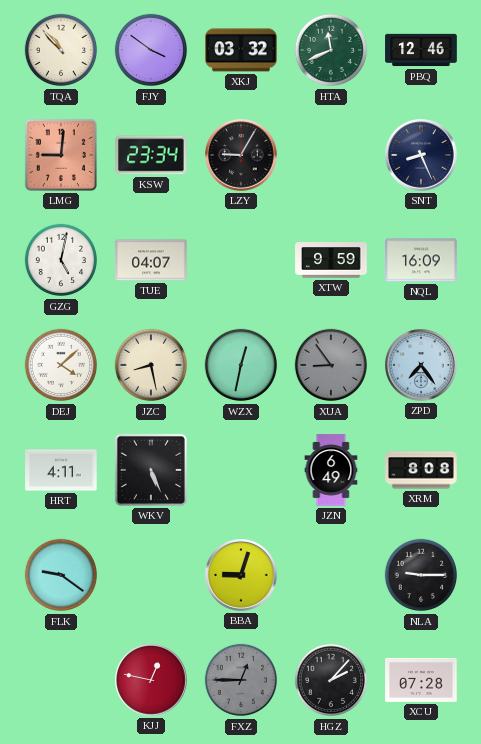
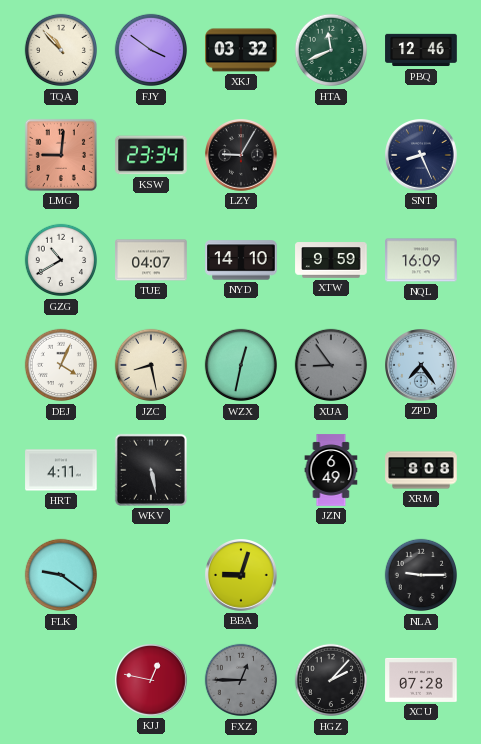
GZG: 5:02 -> 10:40
NYD: none -> 14:10
DEJ: 4:08 -> 4:04
WKV: 5:26 -> 5:28
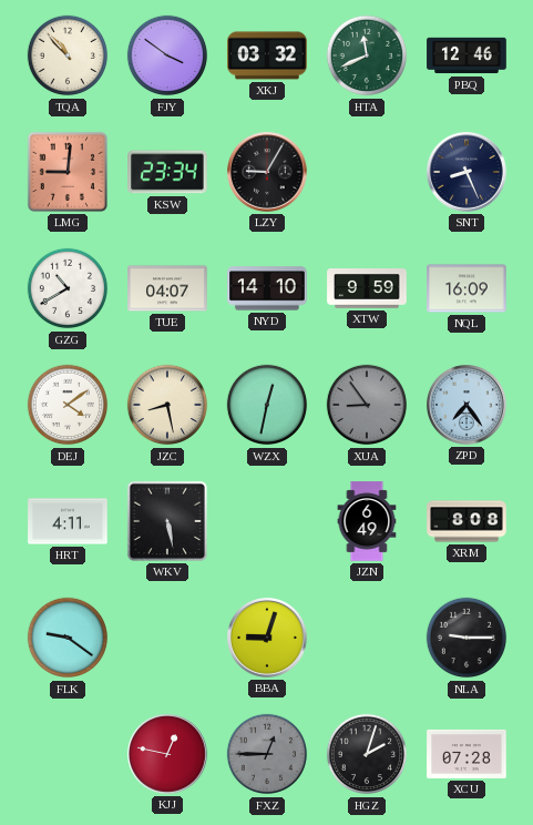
DEJ: 4:04 -> 4:09
HGZ: 2:07 -> 2:03
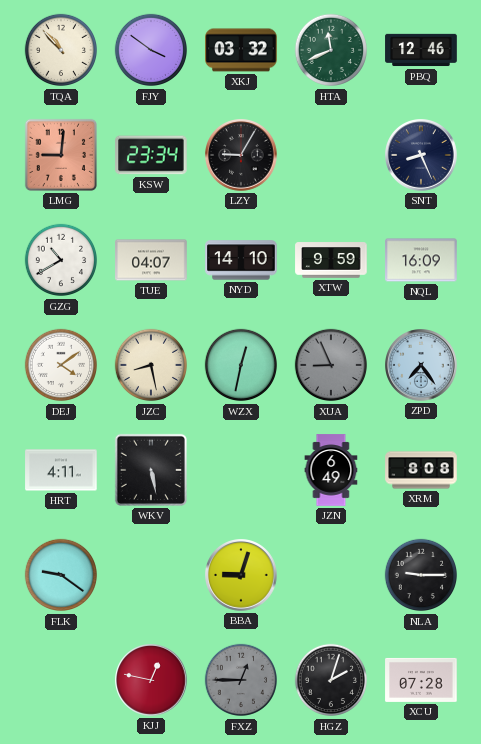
XUA: 8:54 -> 8:56
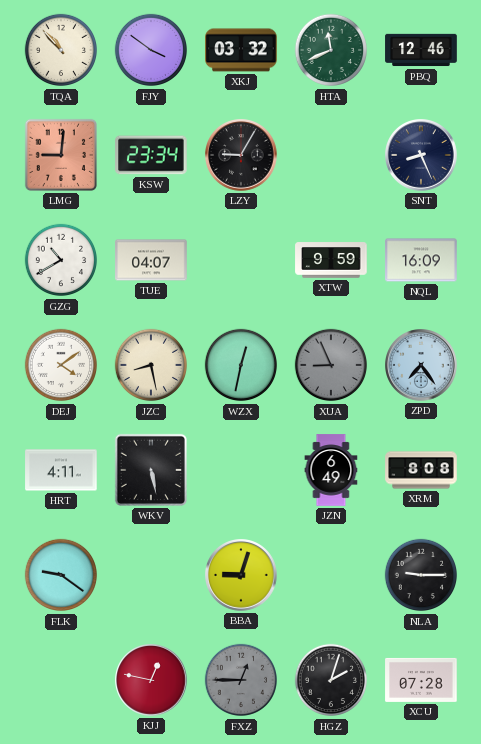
NYD: 14:10 -> none
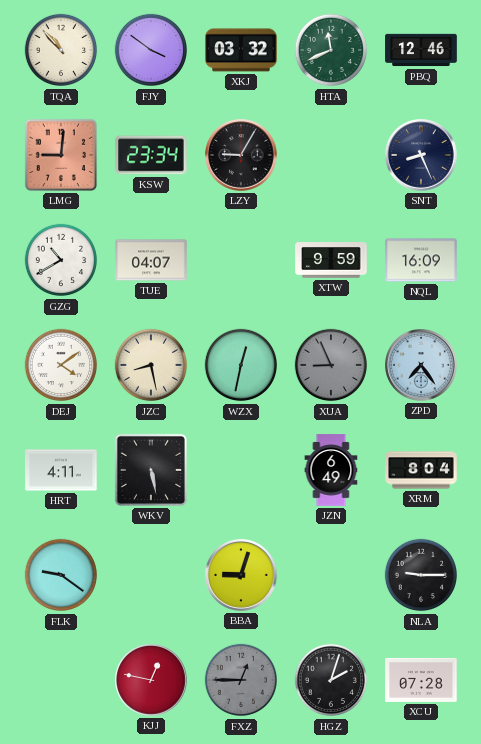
XRM: 8:08 -> 8:04
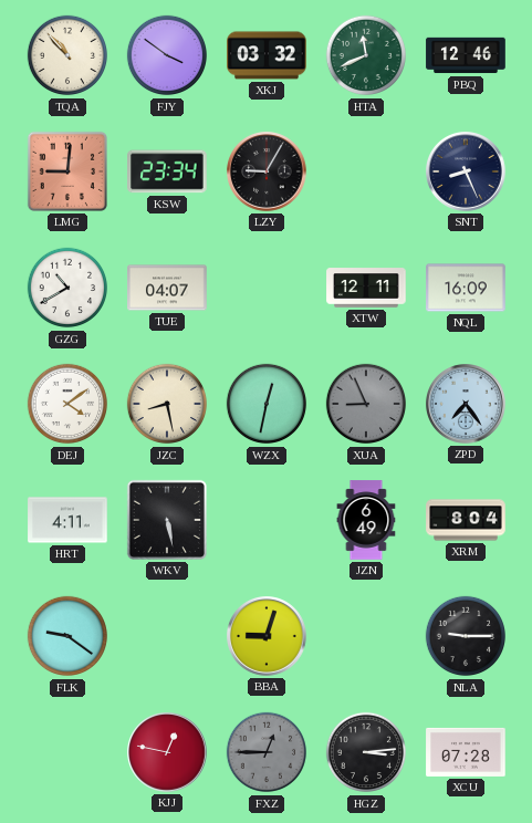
XTW: 9:59 -> 12:11
HGZ: 2:03 -> 3:14
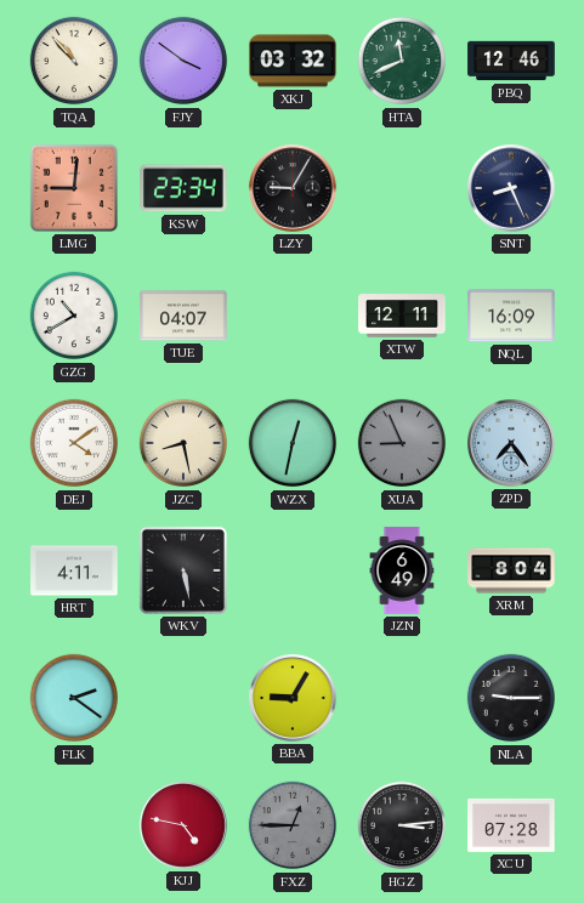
FLK: 9:21 -> 2:21
BBA: 9:03 -> 9:05
KJJ: 12:47 -> 4:47
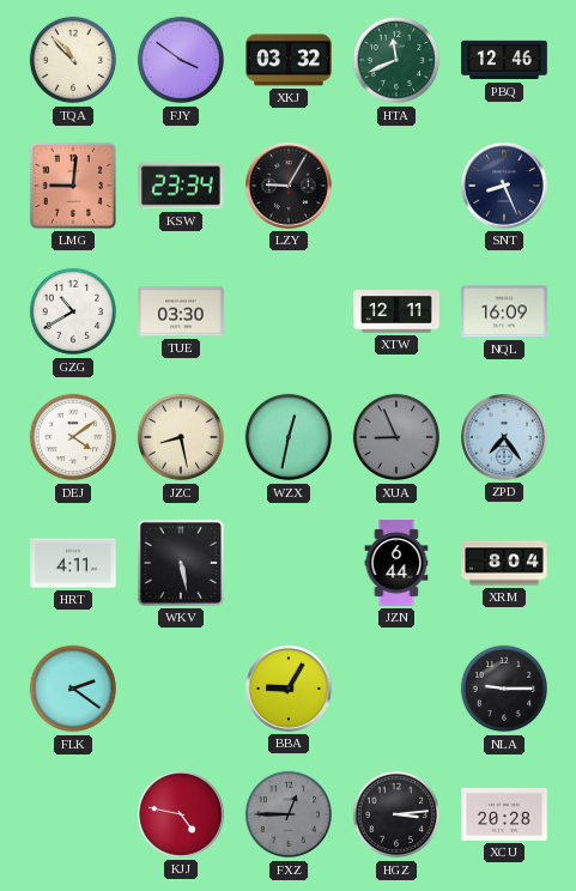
TUE: 04:07 -> 03:30
JZN: 6:49 -> 6:44
XCU: 07:28 -> 20:28
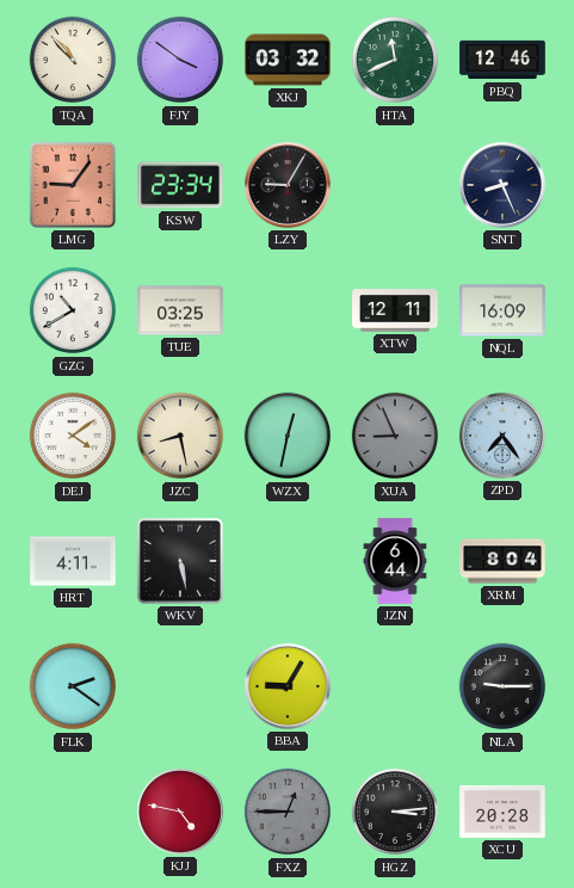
LMG: 9:01 -> 9:06
TUE: 03:30 -> 03:25
